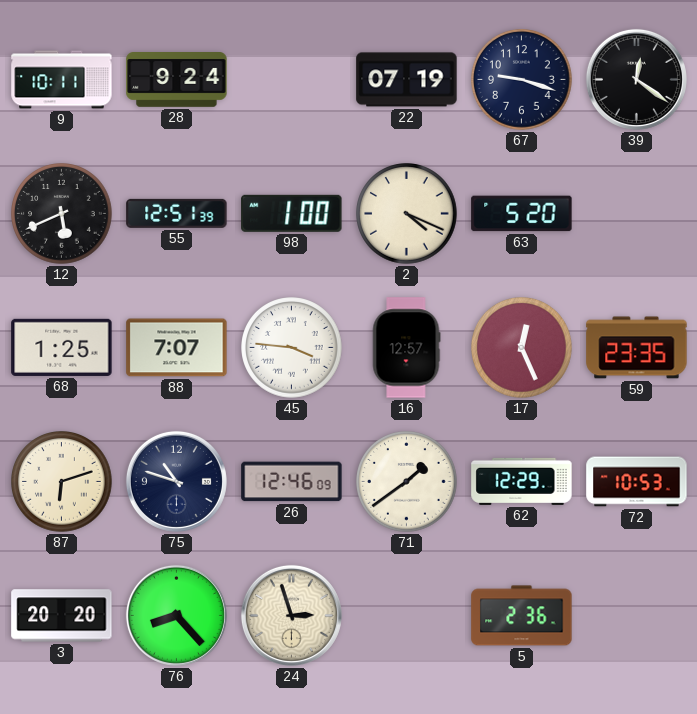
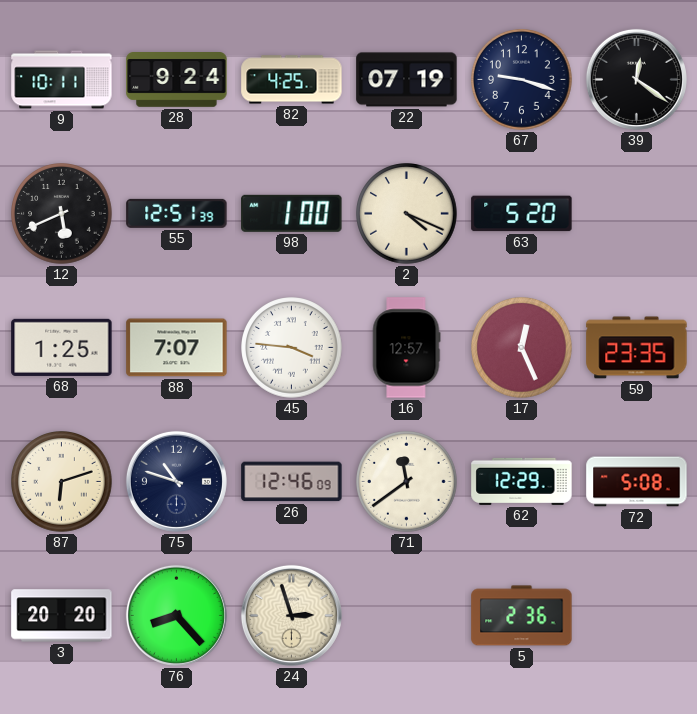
82: none -> 4:25
71: 1:39 -> 11:39
72: 10:53 -> 5:08
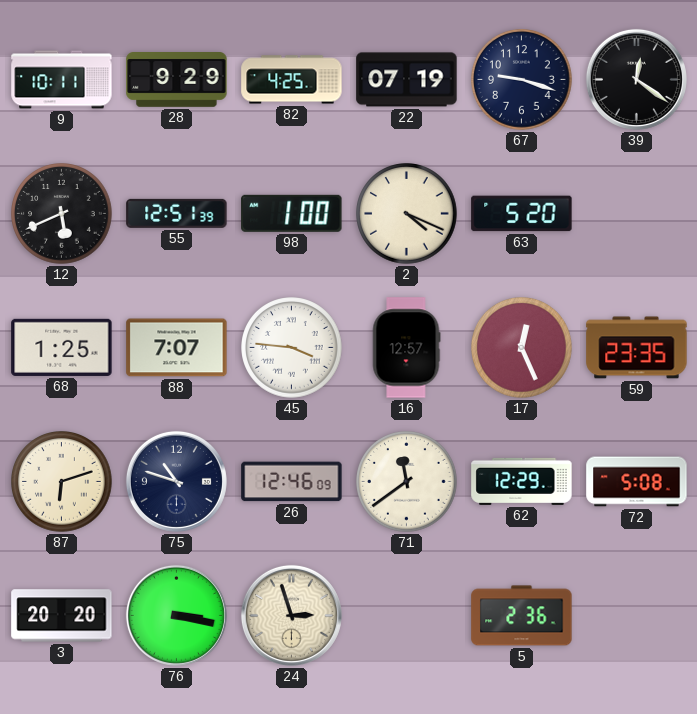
28: 9:24 -> 9:29
76: 8:23 -> 3:17
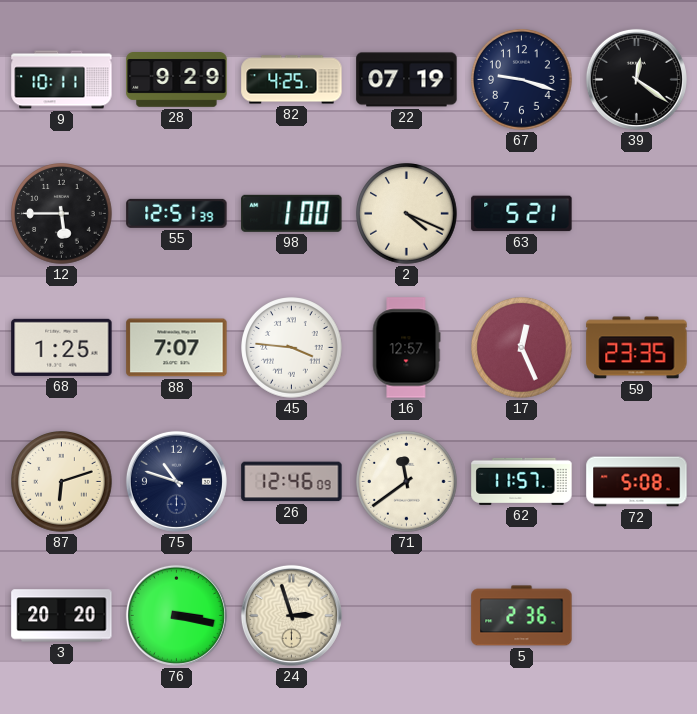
12: 5:41 -> 5:45
63: 5:20 -> 5:21
62: 12:29 -> 11:57
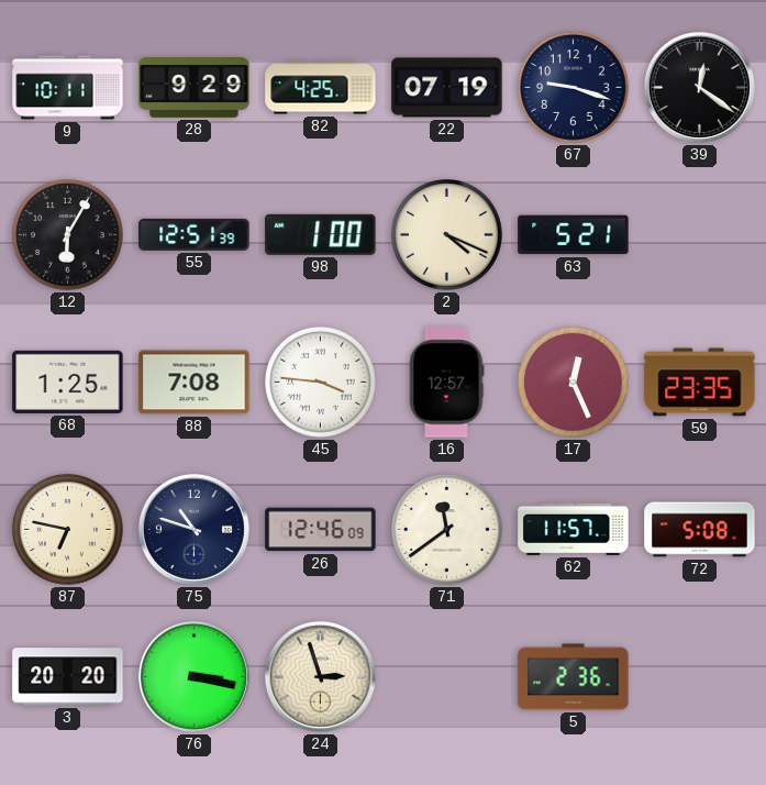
12: 5:45 -> 6:05
88: 7:07 -> 7:08
87: 6:12 -> 6:47
